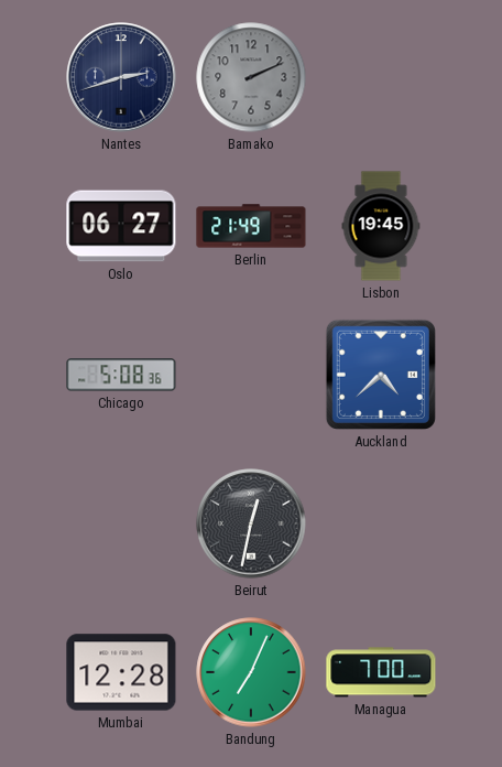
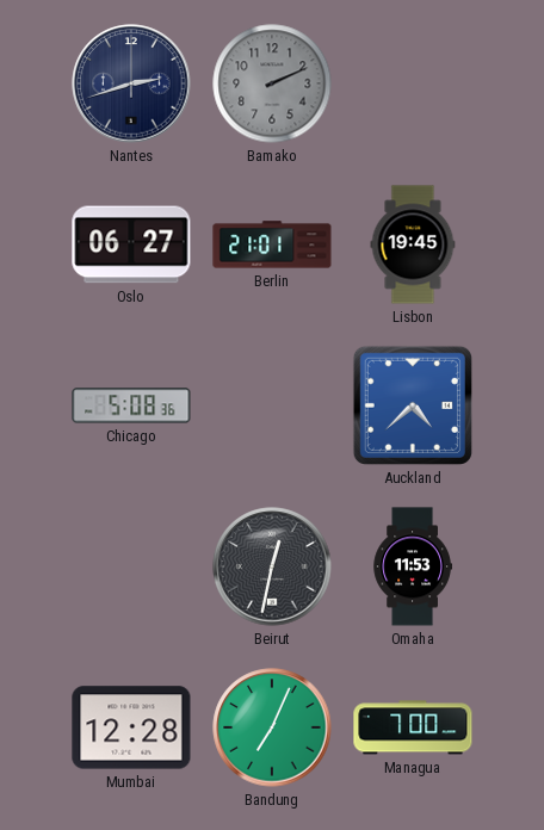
Berlin: 21:49 -> 21:01
Omaha: none -> 11:53
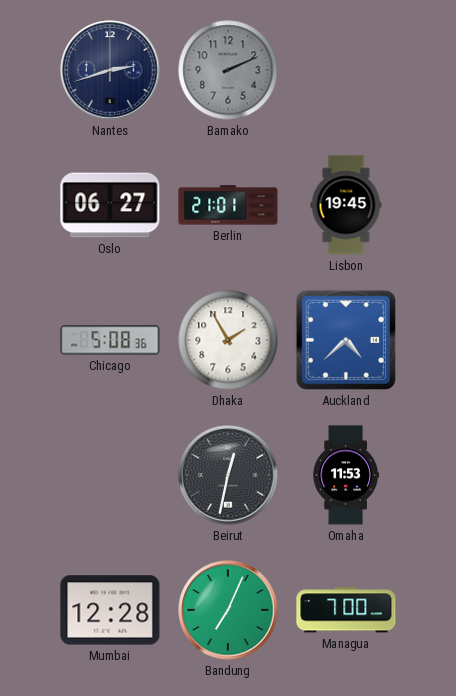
Dhaka: none -> 1:55
